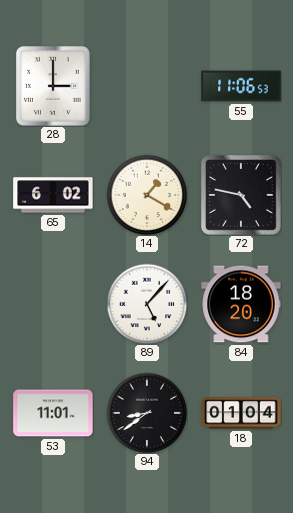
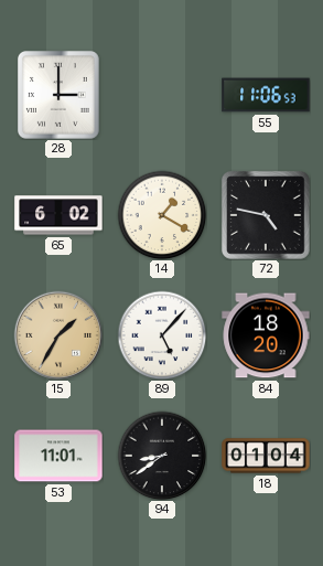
15: none -> 1:35
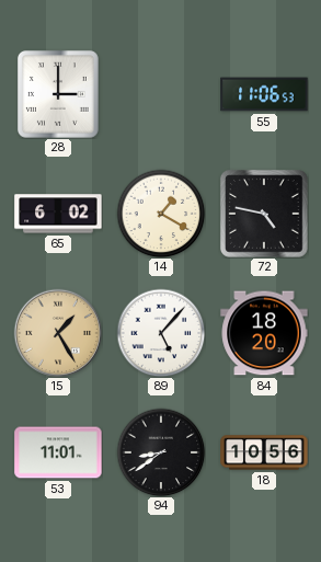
15: 1:35 -> 1:25
18: 01:04 -> 10:56
